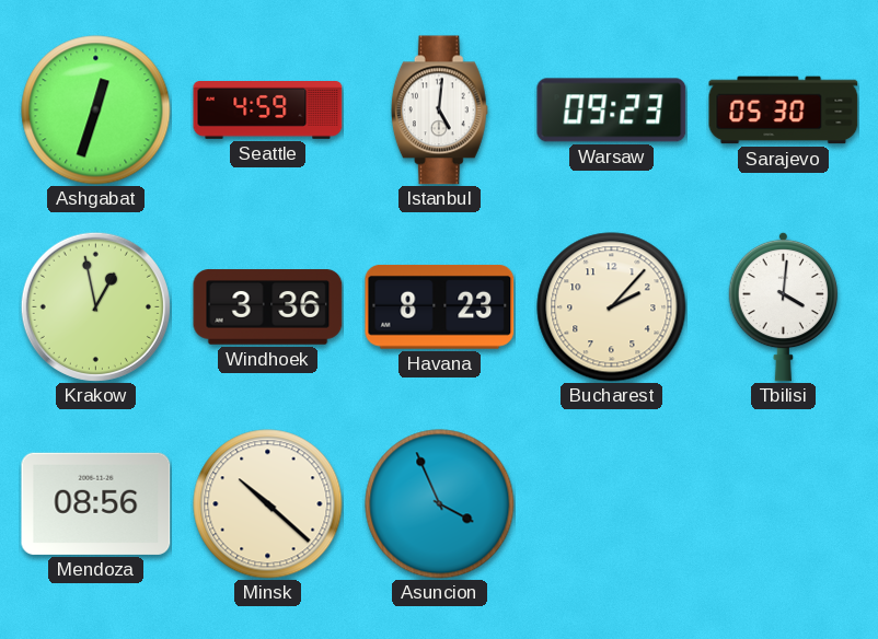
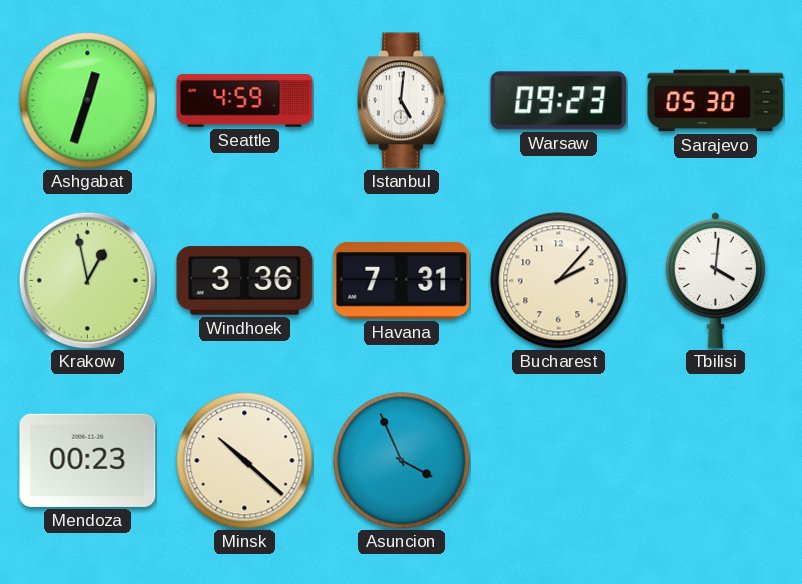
Havana: 8:23 -> 7:31
Mendoza: 08:56 -> 00:23
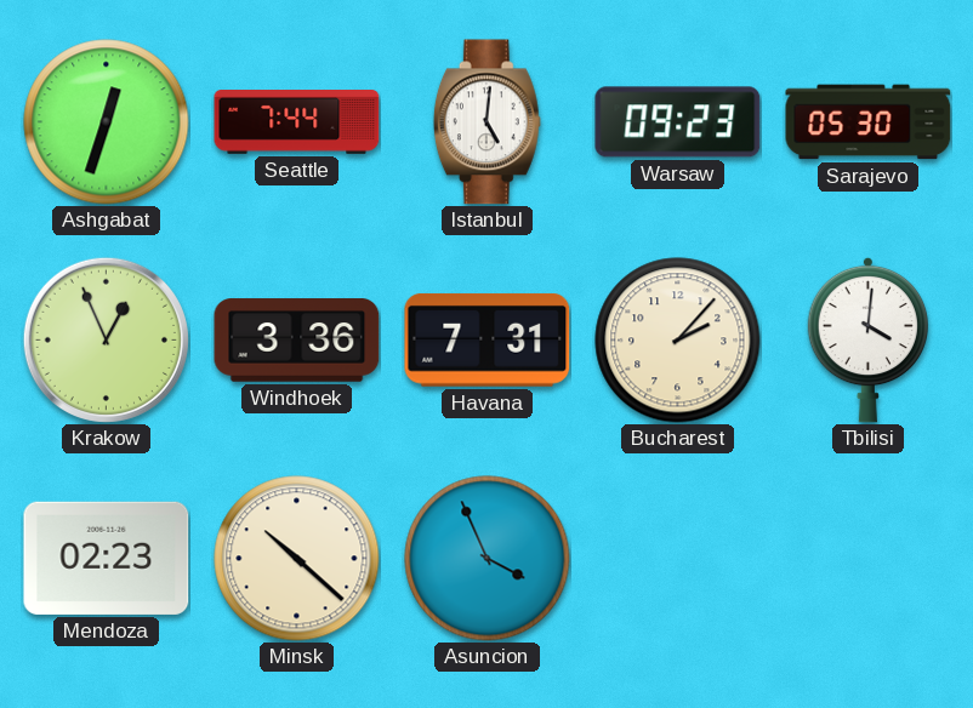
Seattle: 4:59 -> 7:44
Krakow: 12:58 -> 12:56
Mendoza: 00:23 -> 02:23
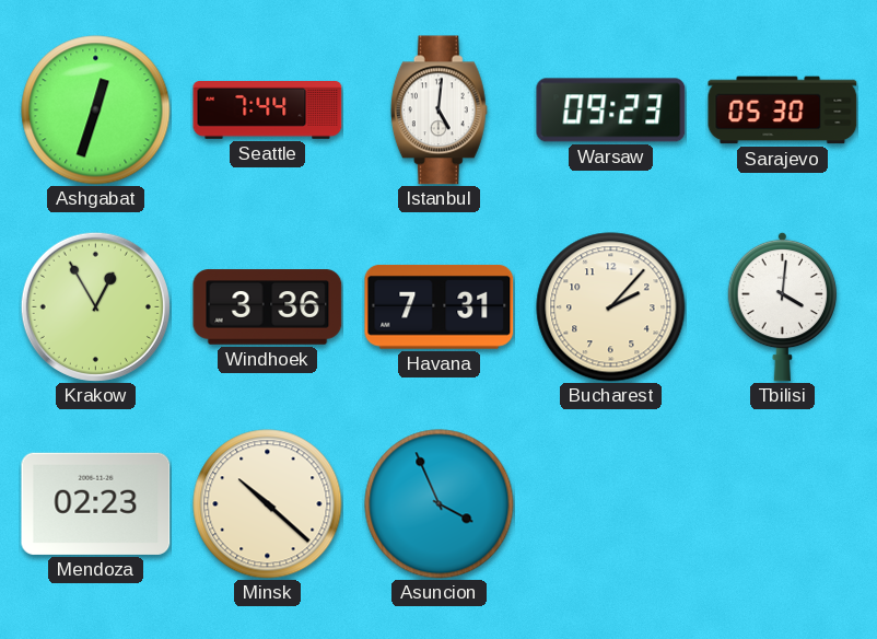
Krakow: 12:56 -> 12:55
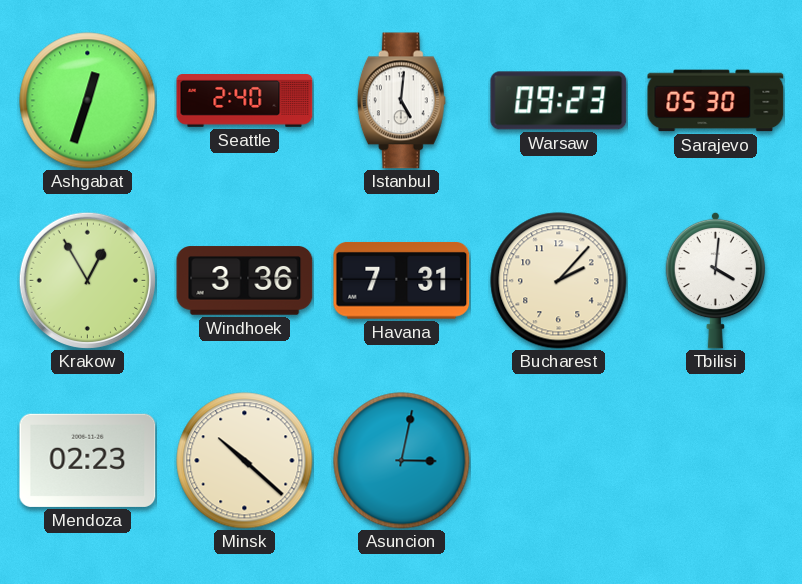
Seattle: 7:44 -> 2:40
Asuncion: 3:56 -> 3:02
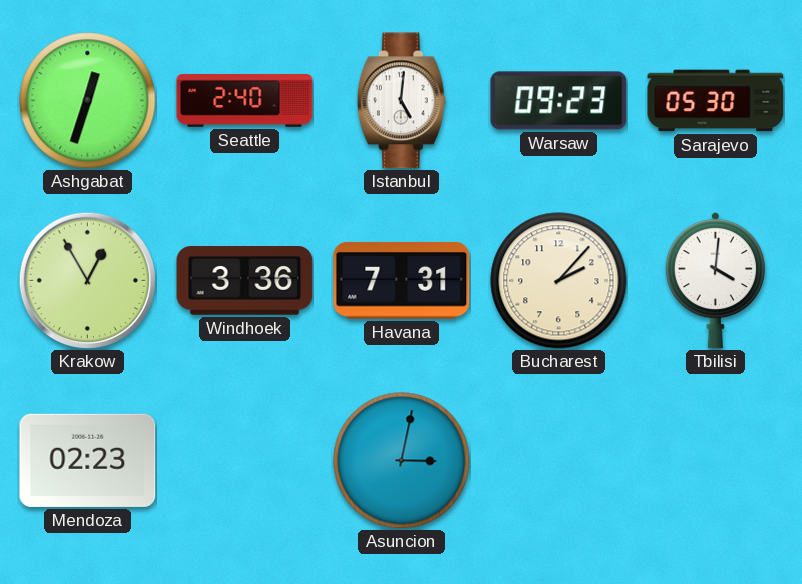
Minsk: 10:22 -> none
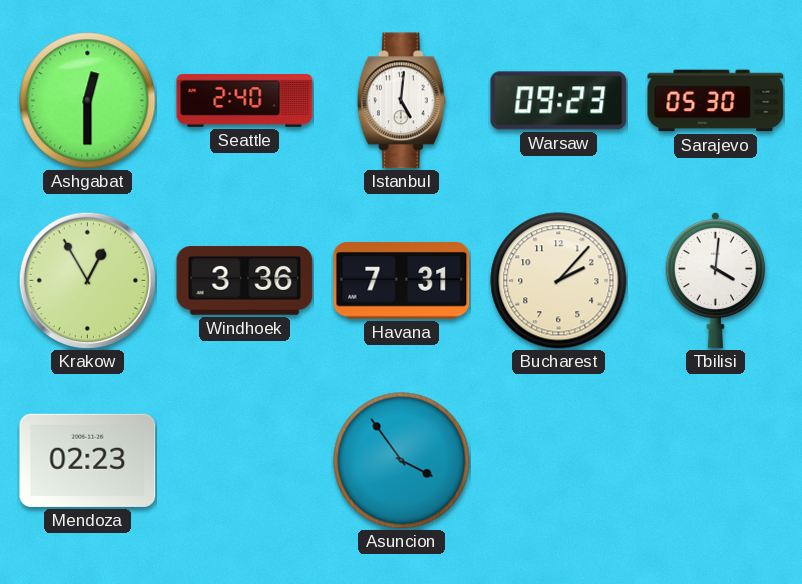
Ashgabat: 12:33 -> 12:30
Asuncion: 3:02 -> 3:54
